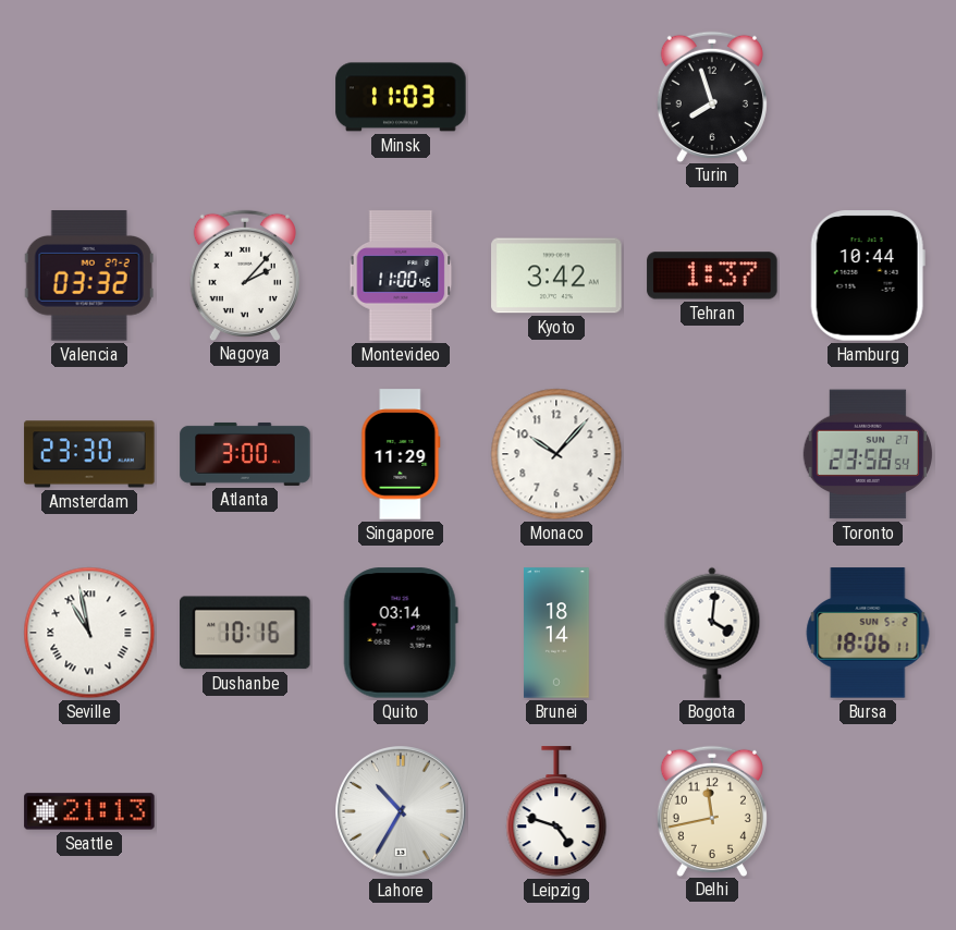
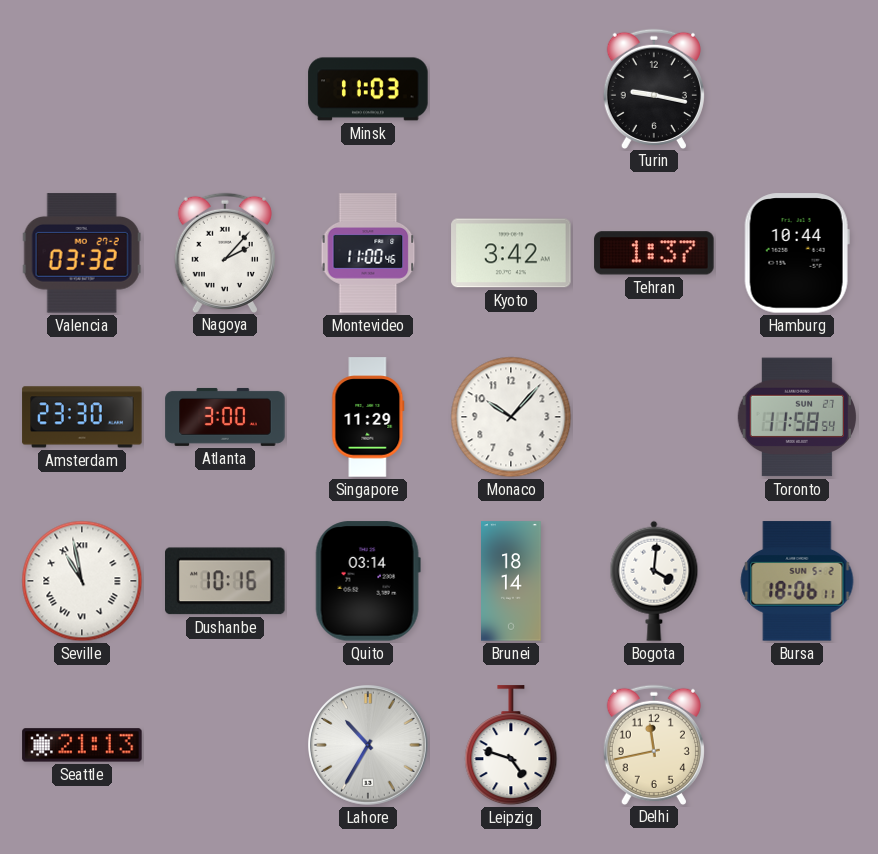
Turin: 7:57 -> 9:17
Toronto: 23:58 -> 11:58
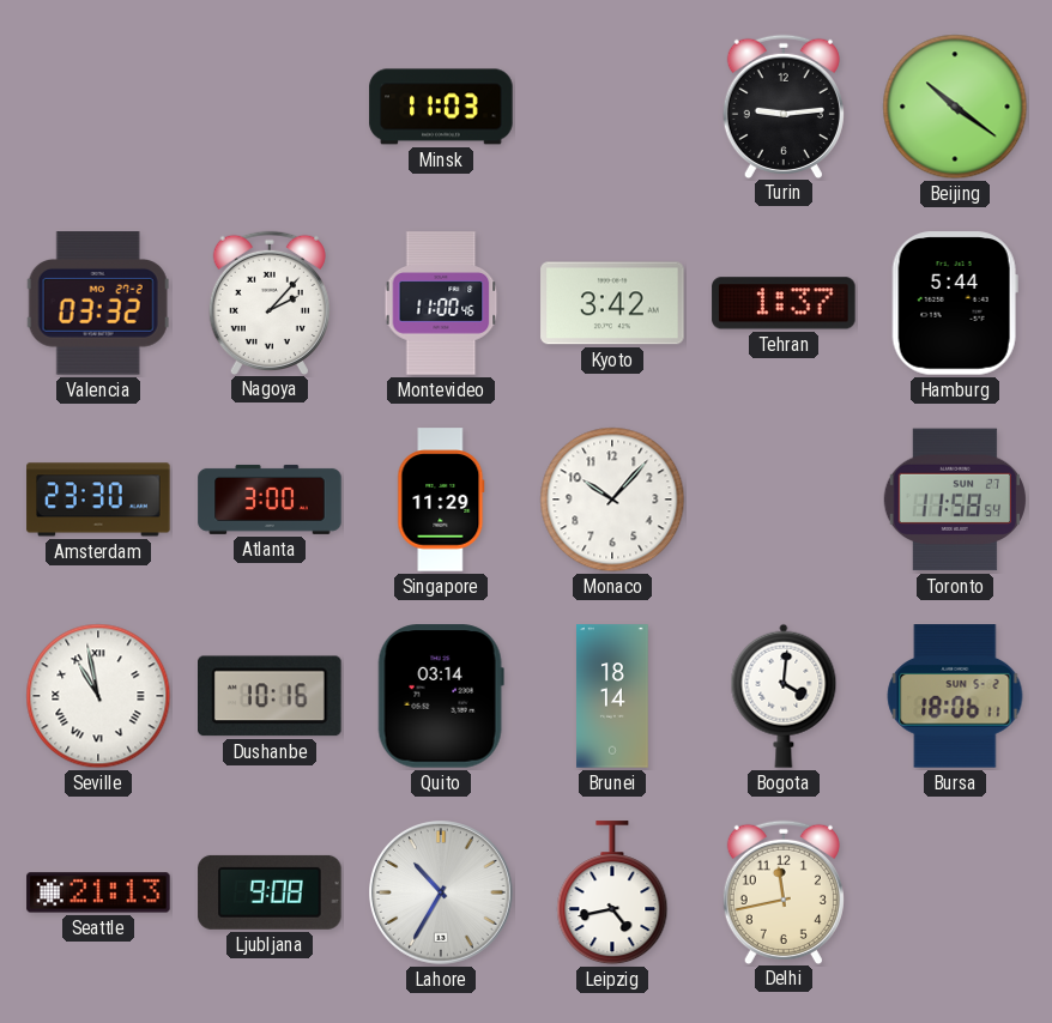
Turin: 9:17 -> 9:14
Beijing: none -> 10:21
Hamburg: 10:44 -> 5:44
Ljubljana: none -> 9:08
Leipzig: 4:48 -> 4:43
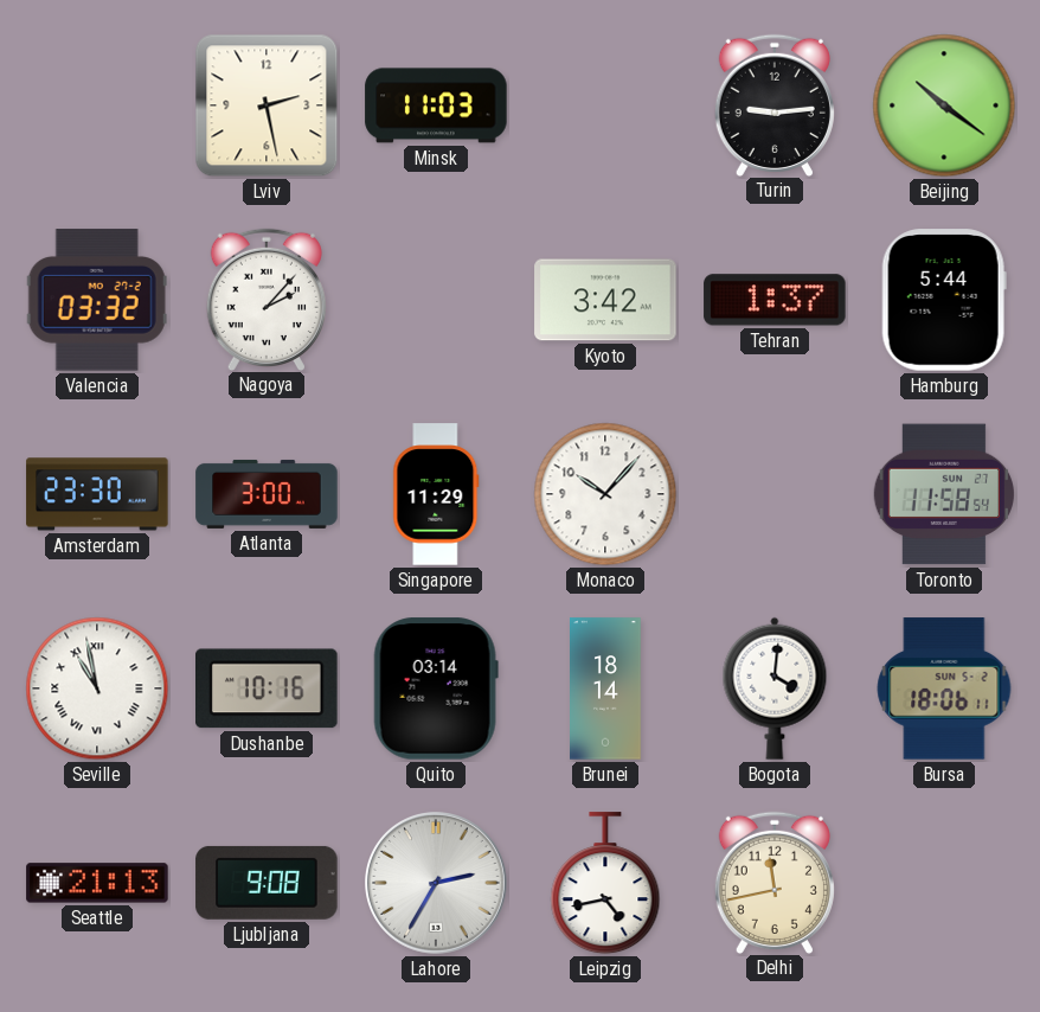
Lviv: none -> 2:28
Montevideo: 11:00 -> none
Lahore: 10:35 -> 2:35
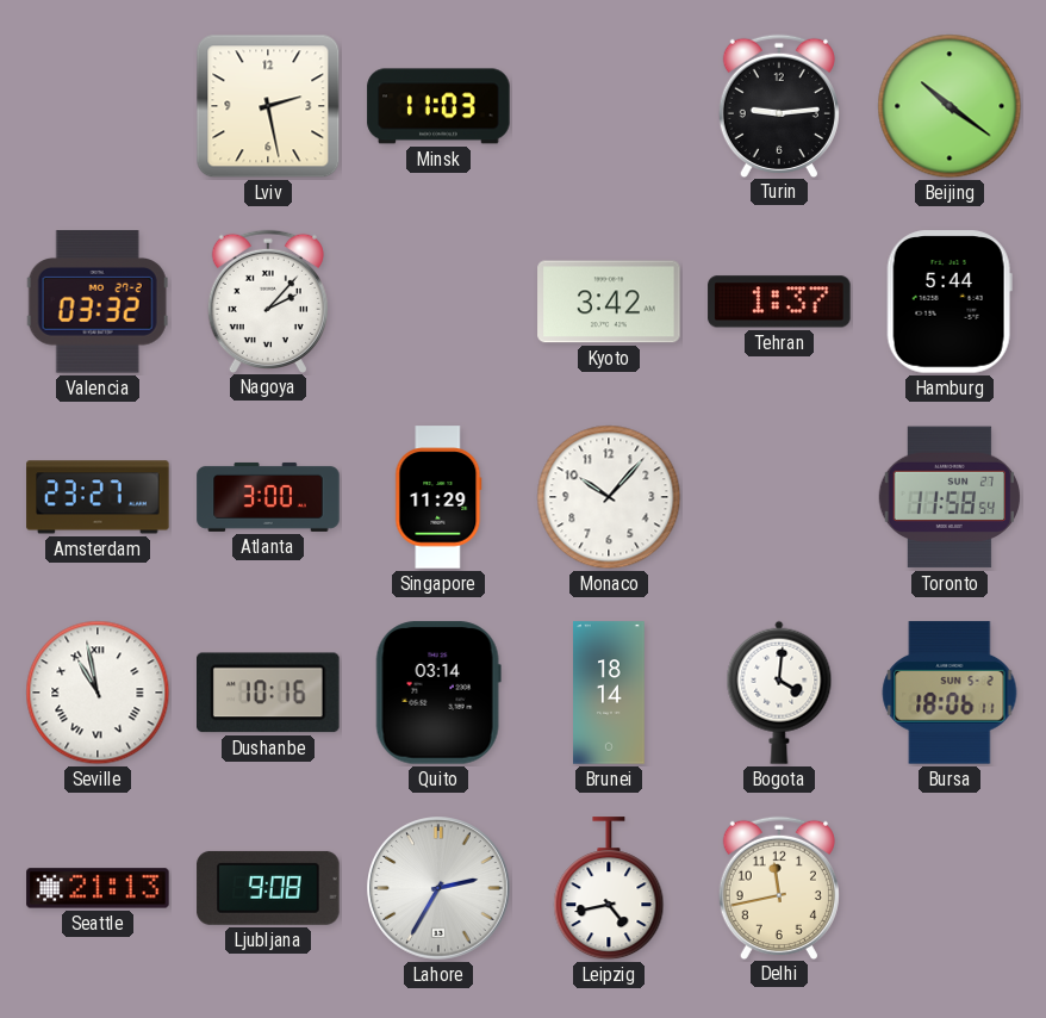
Amsterdam: 23:30 -> 23:27
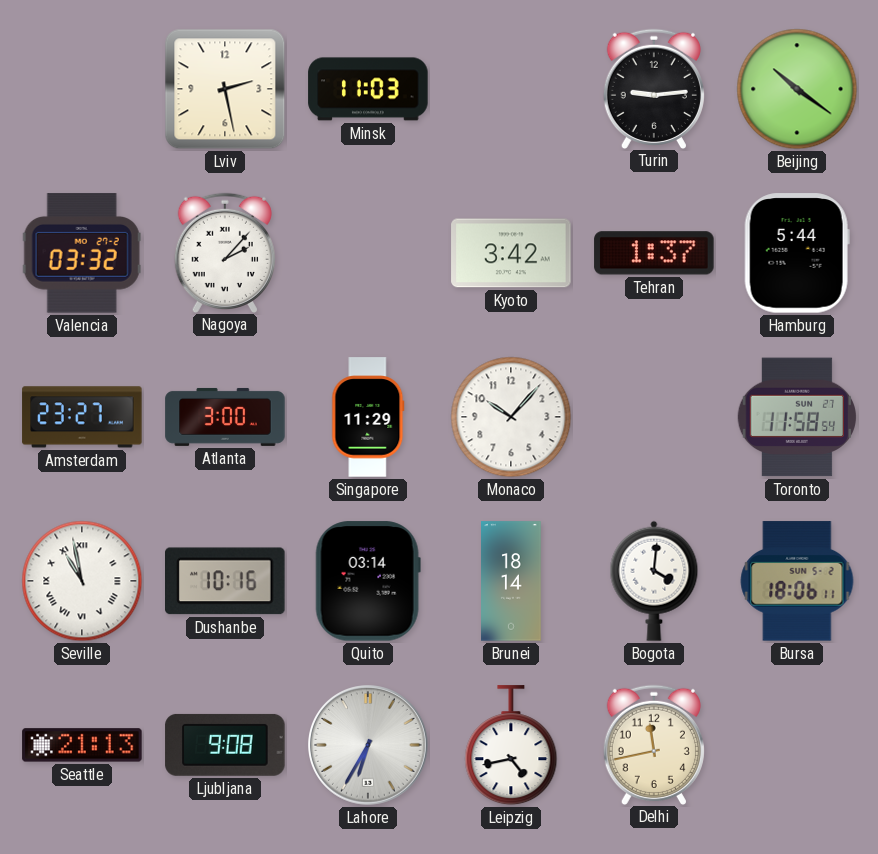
Lahore: 2:35 -> 6:35
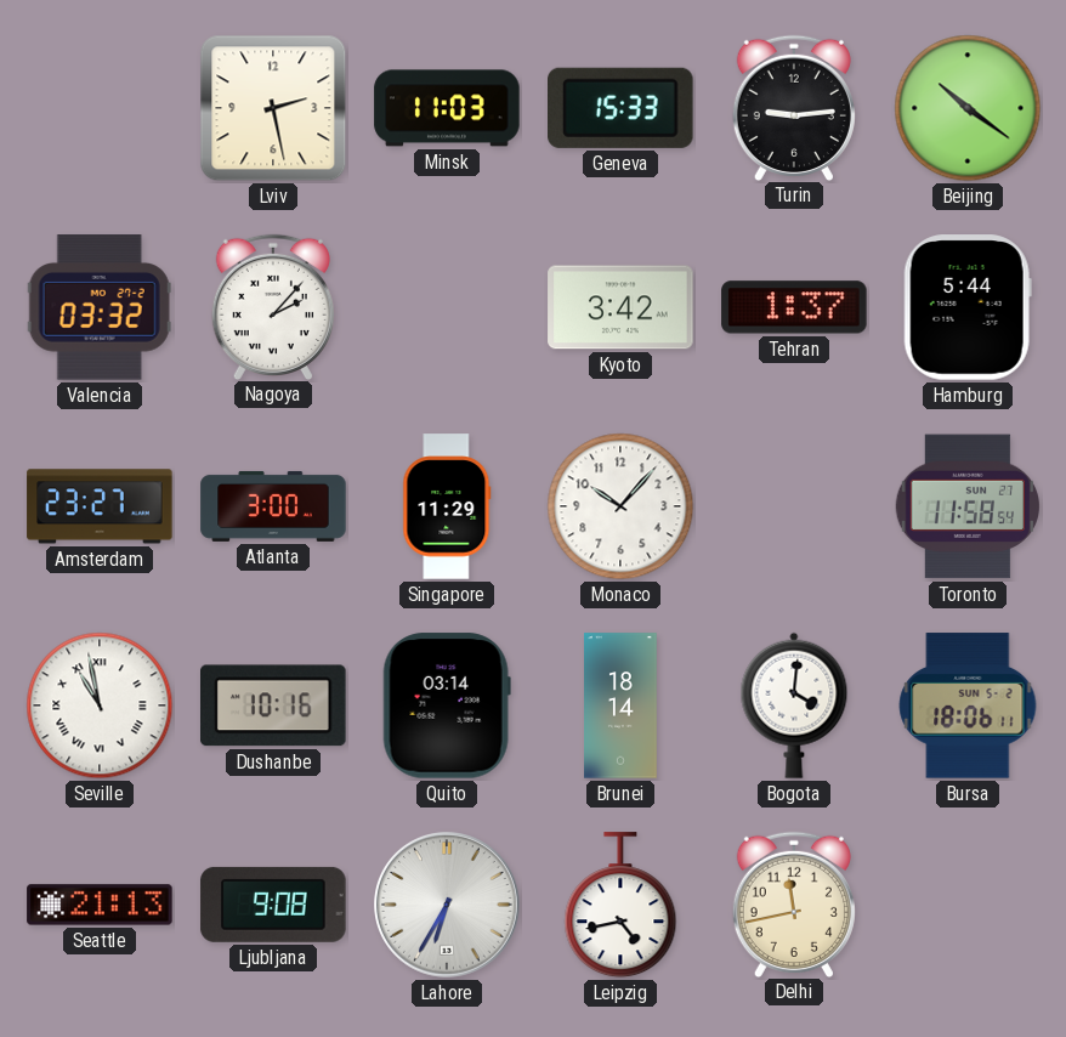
Geneva: none -> 15:33
